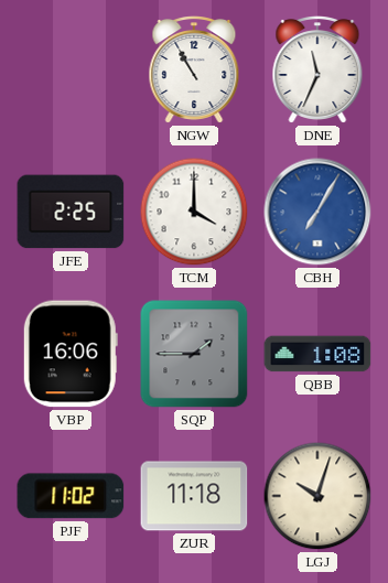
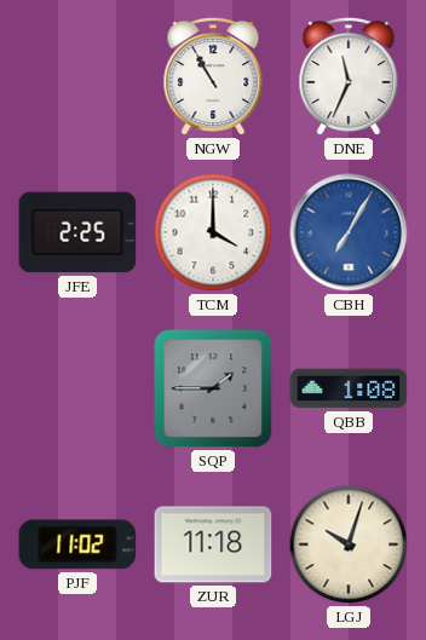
VBP: 16:06 -> none
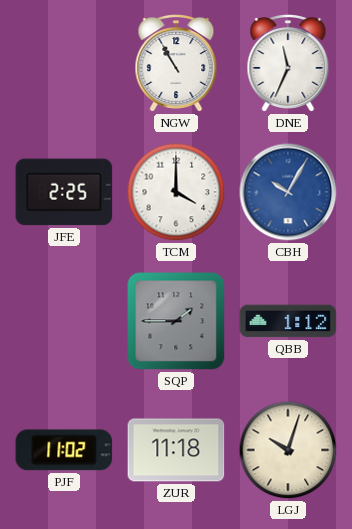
CBH: 7:05 -> 10:05
QBB: 1:08 -> 1:12
